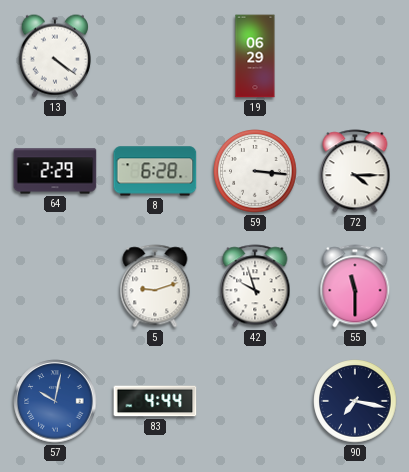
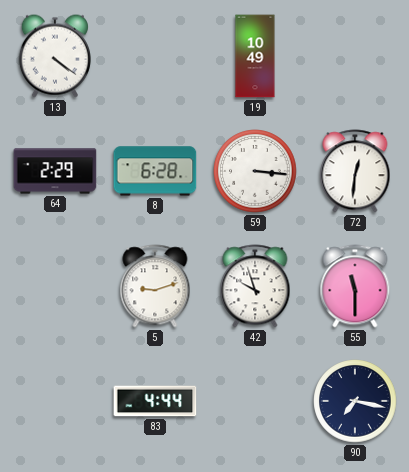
19: 06:29 -> 10:49
72: 4:15 -> 12:31
57: 10:02 -> none
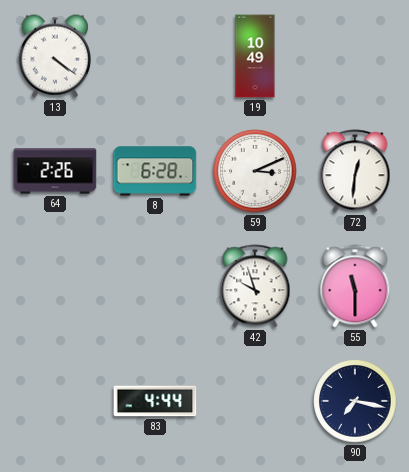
64: 2:29 -> 2:26
59: 3:16 -> 3:11
5: 9:12 -> none
